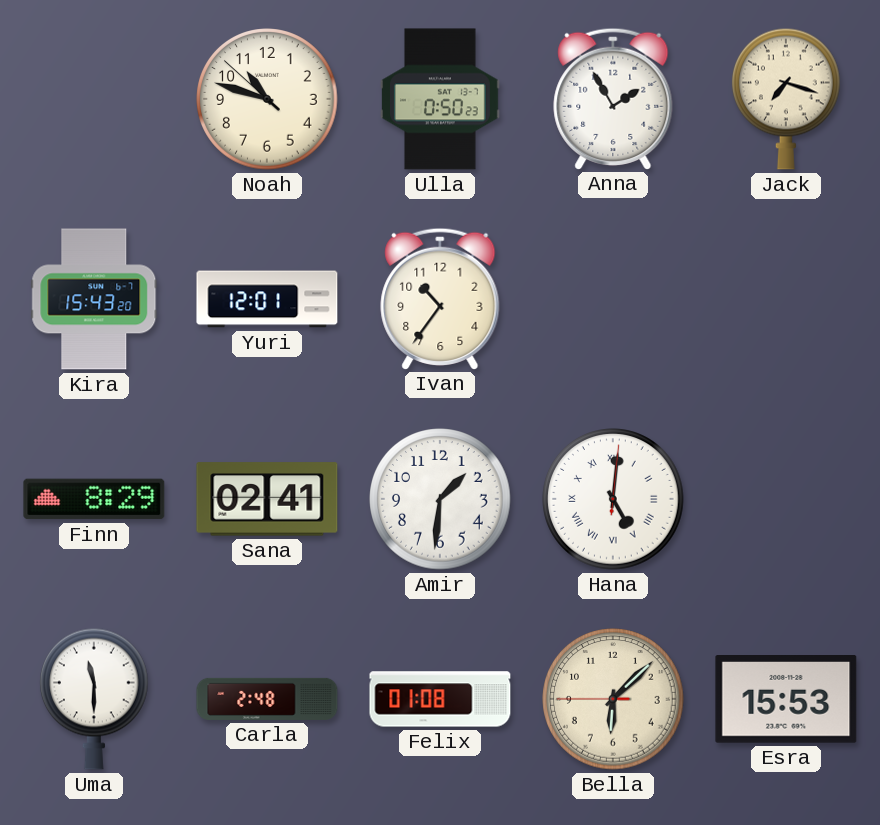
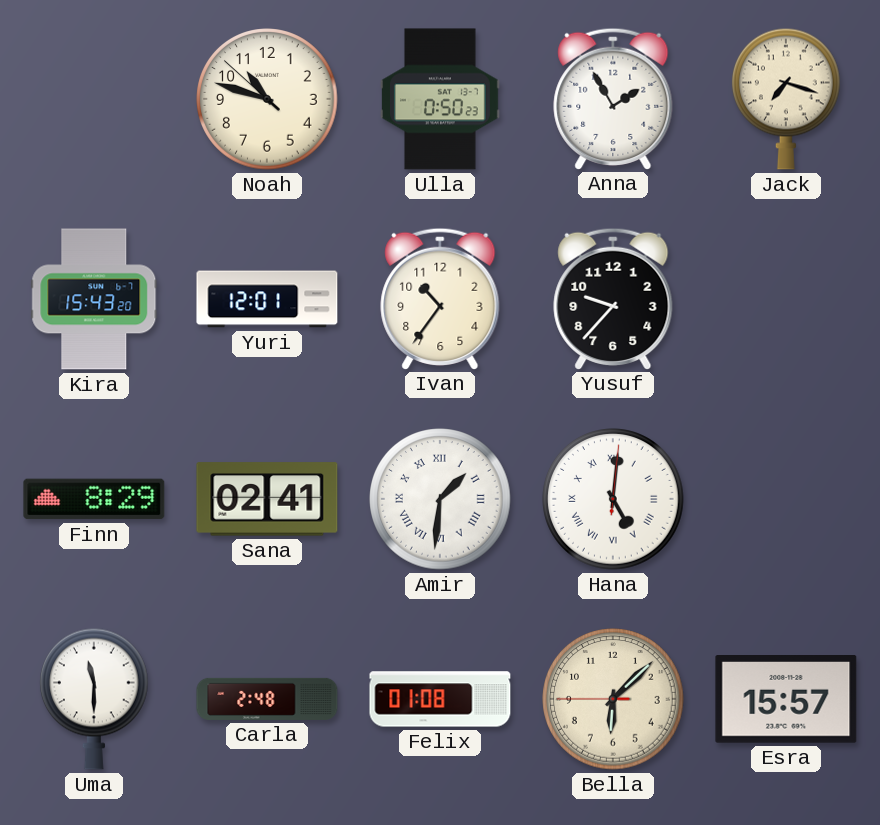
Yusuf: none -> 9:37
Amir numerals: Arabic -> Roman
Esra: 15:53 -> 15:57
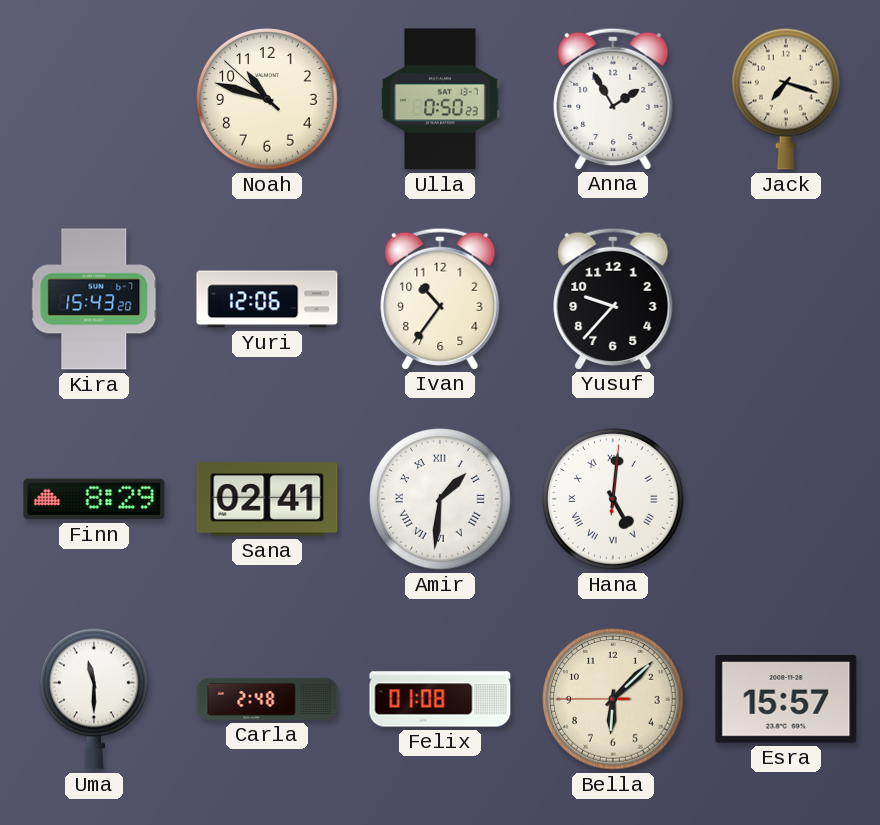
Yuri: 12:01 -> 12:06
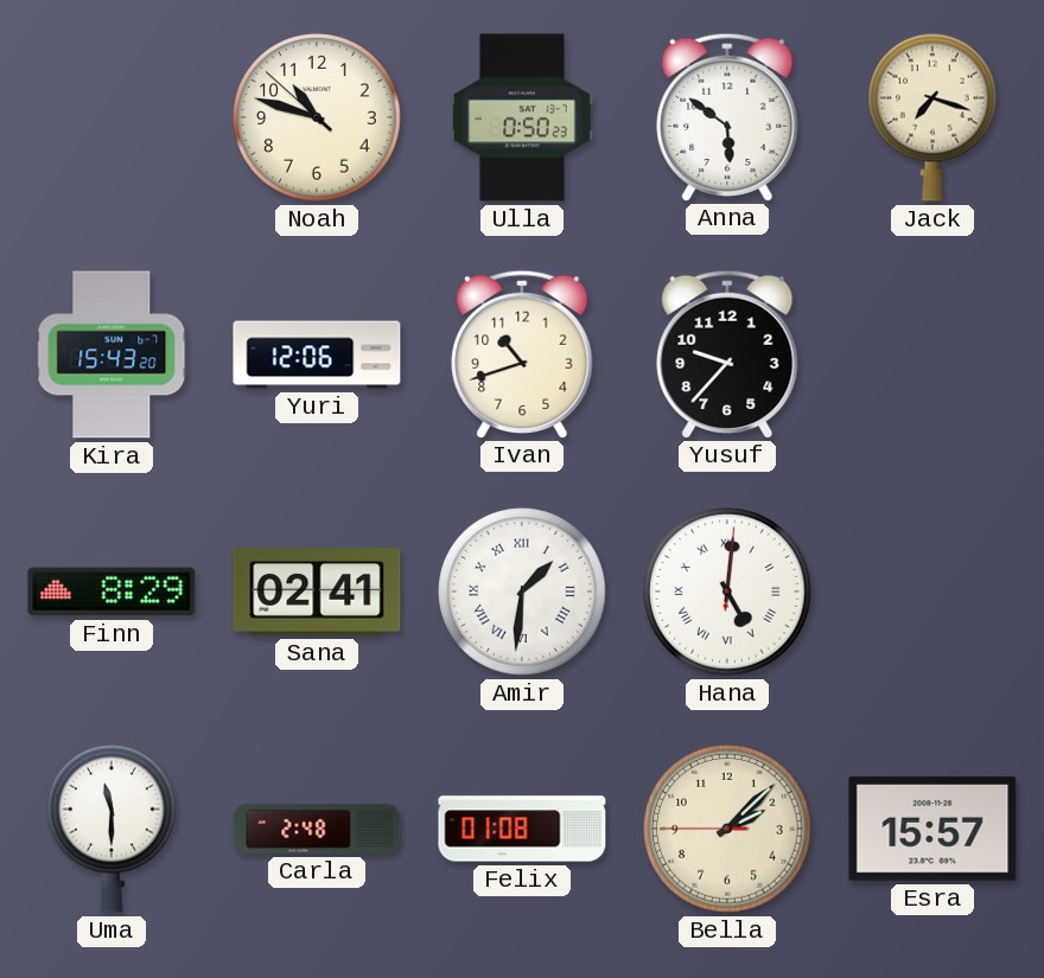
Anna: 1:55 -> 5:51
Ivan: 10:36 -> 10:42
Bella: 6:07 -> 2:07
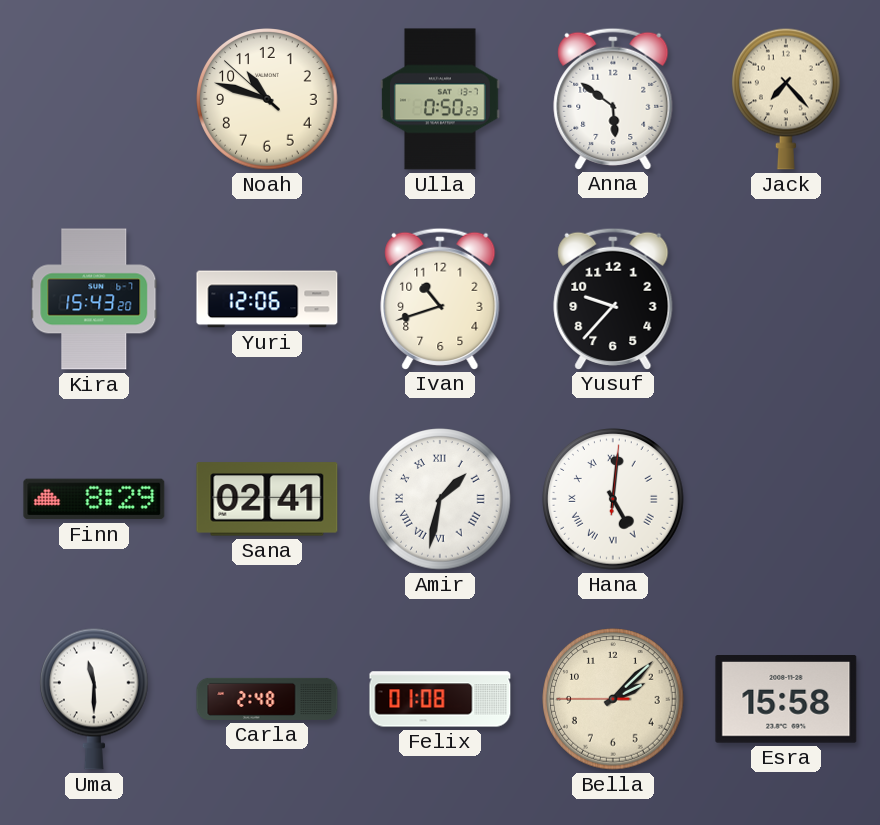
Jack: 7:18 -> 7:23
Amir: 1:31 -> 1:32
Esra: 15:57 -> 15:58
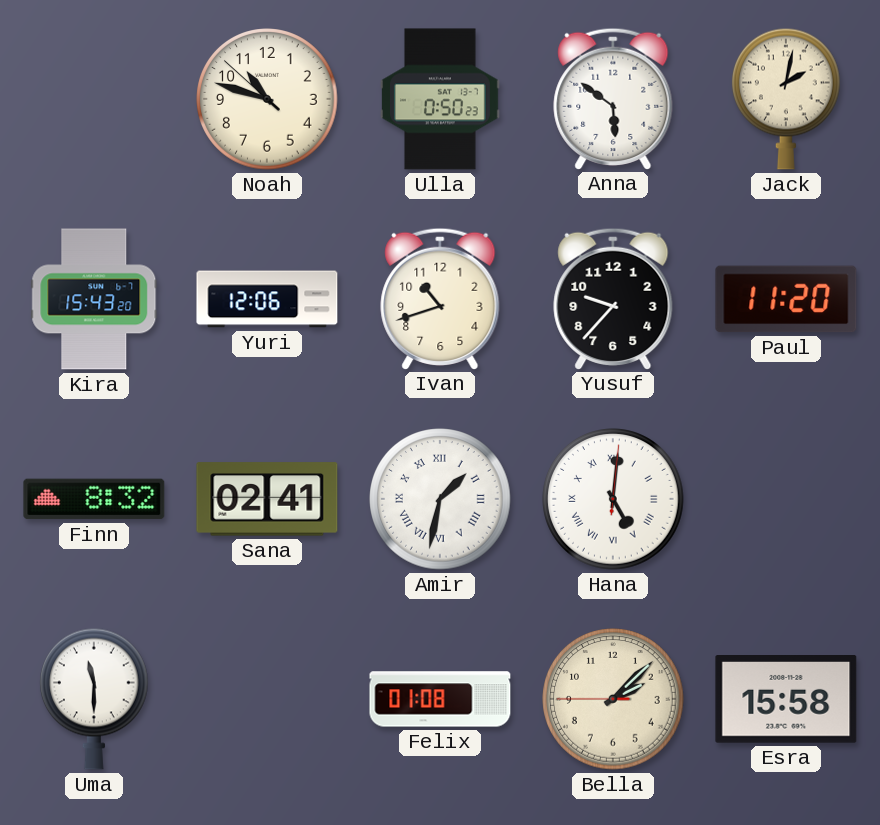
Jack: 7:23 -> 2:02
Paul: none -> 11:20
Finn: 8:29 -> 8:32
Carla: 2:48 -> none
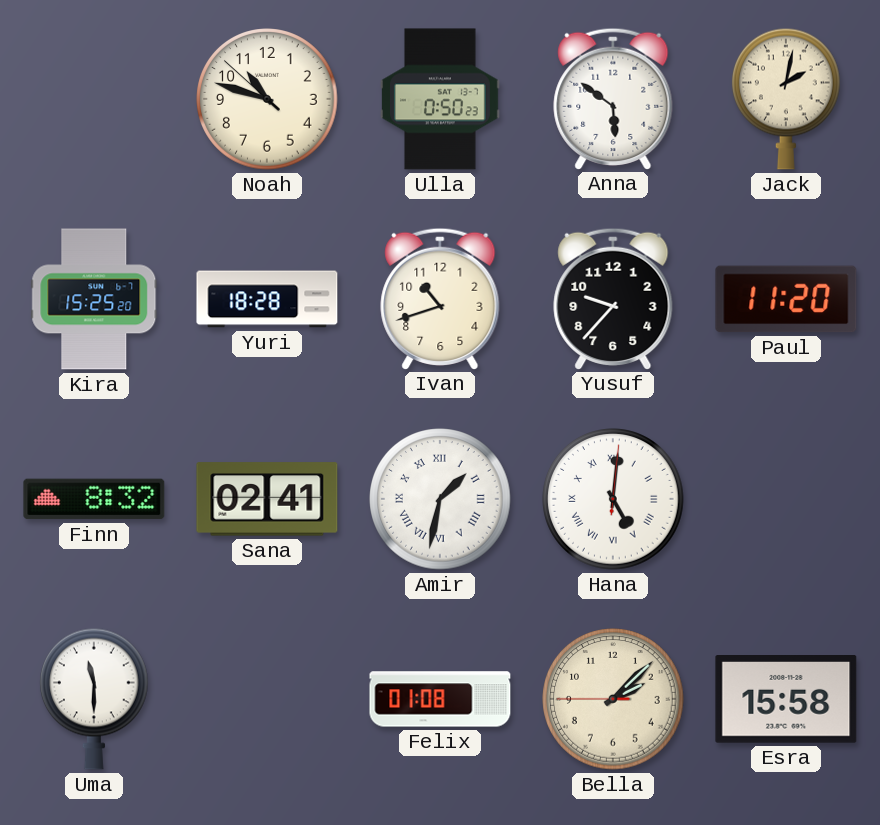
Kira: 15:43 -> 15:25
Yuri: 12:06 -> 18:28
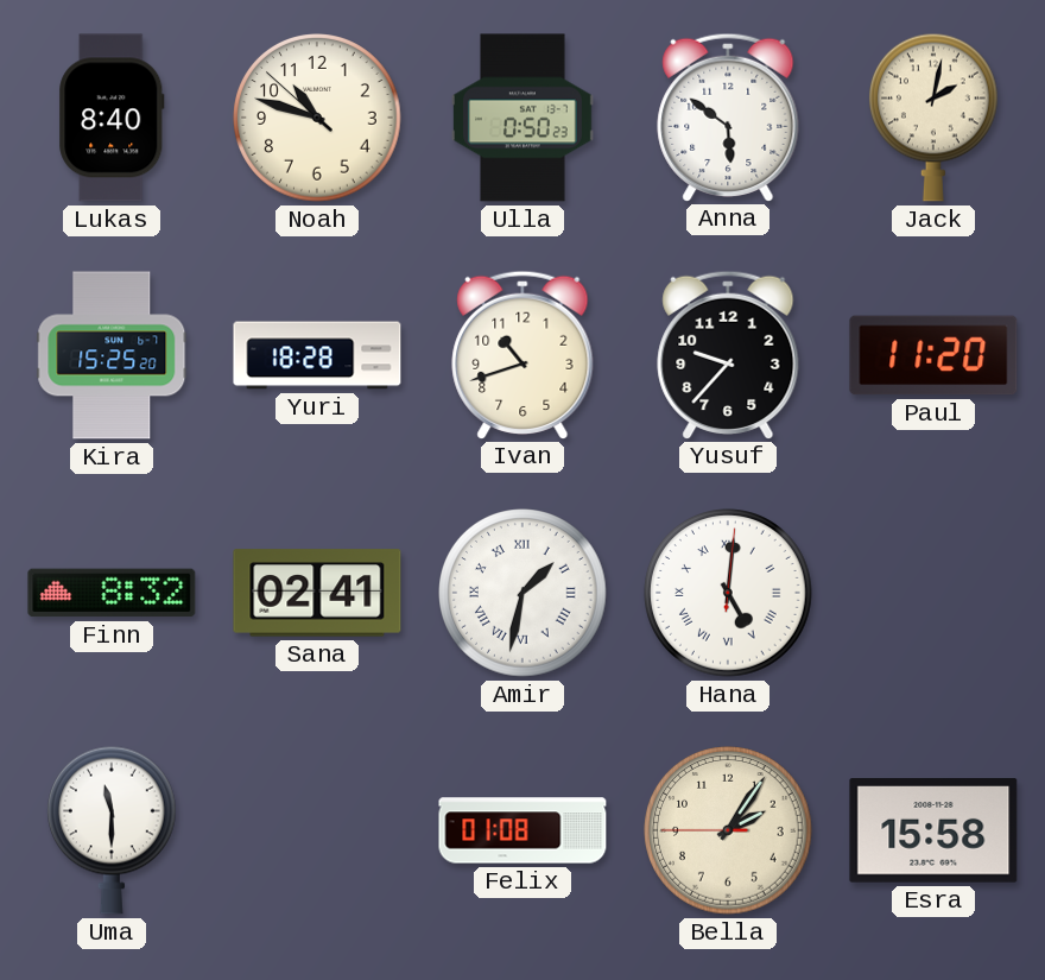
Lukas: none -> 8:40
Bella: 2:07 -> 2:05
